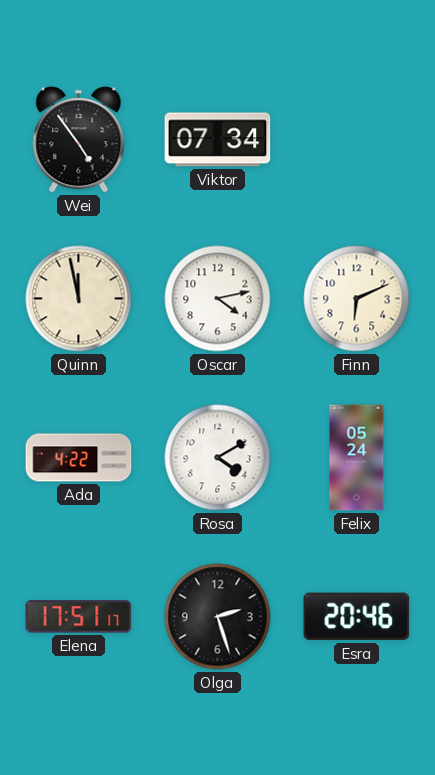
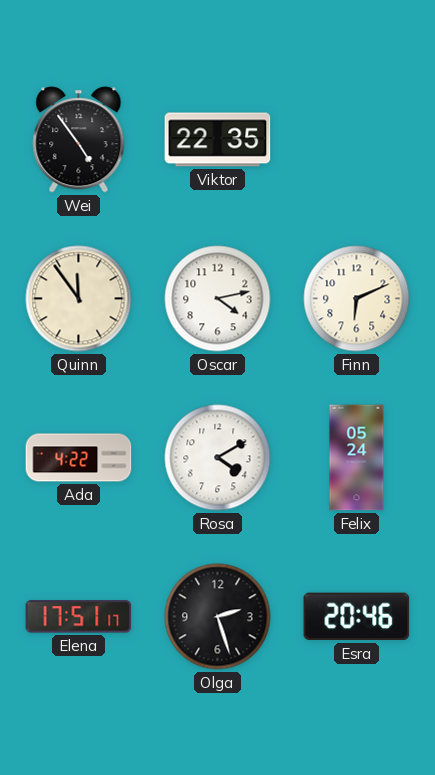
Viktor: 07:34 -> 22:35
Quinn: 11:58 -> 11:54
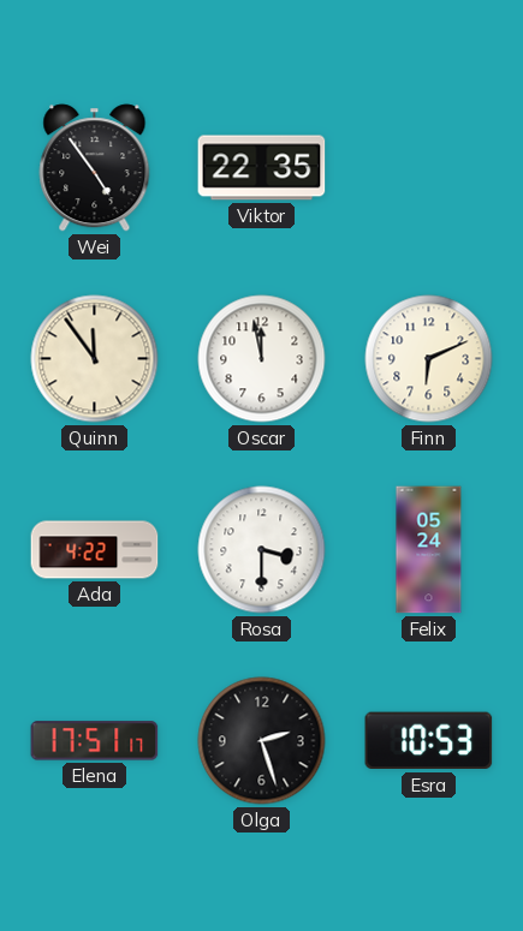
Oscar: 4:13 -> 11:58
Rosa: 4:10 -> 3:30
Esra: 20:46 -> 10:53
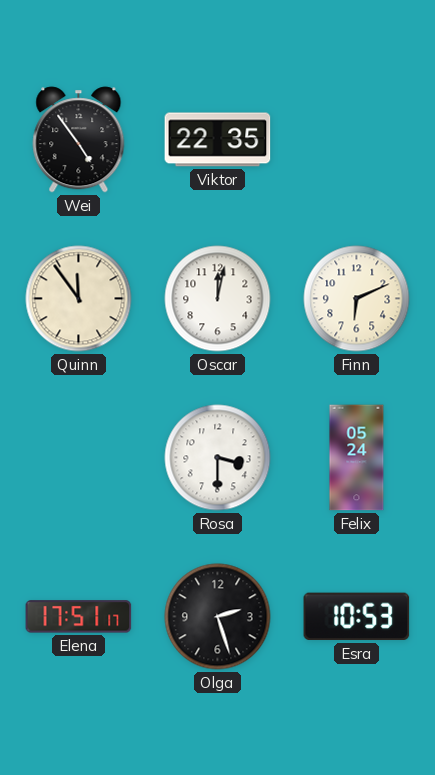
Oscar: 11:58 -> 12:02
Ada: 4:22 -> none
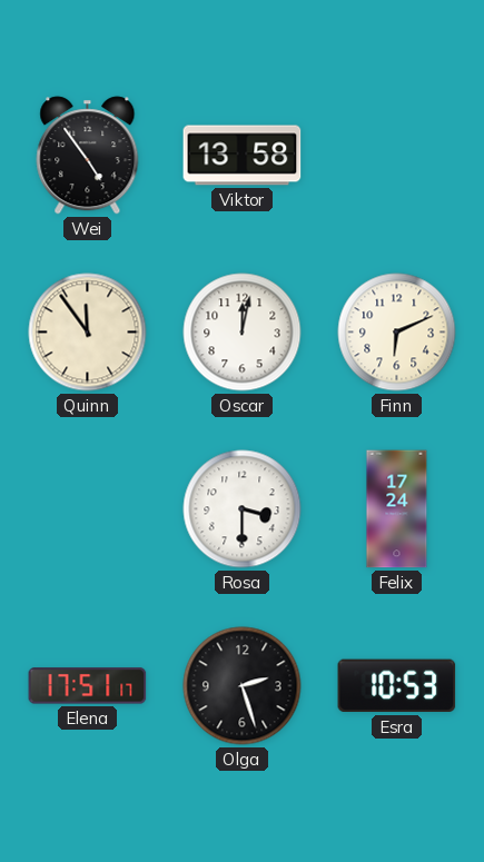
Viktor: 22:35 -> 13:58
Felix: 05:24 -> 17:24
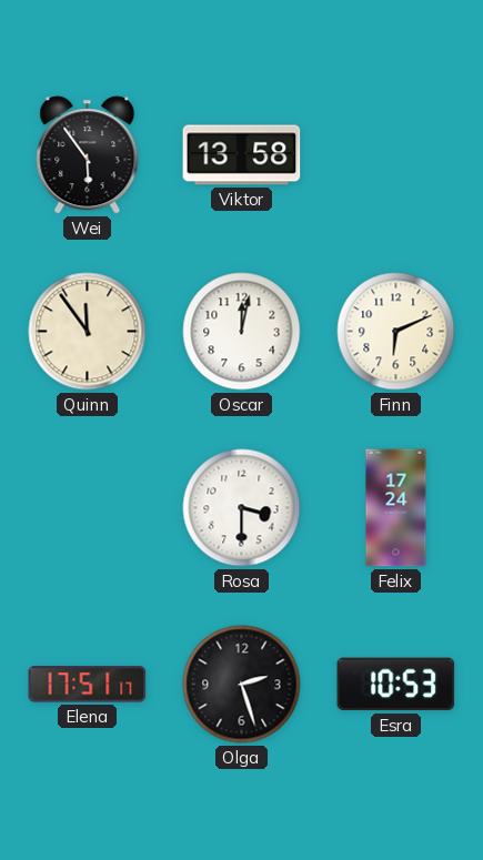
Wei: 4:54 -> 5:54
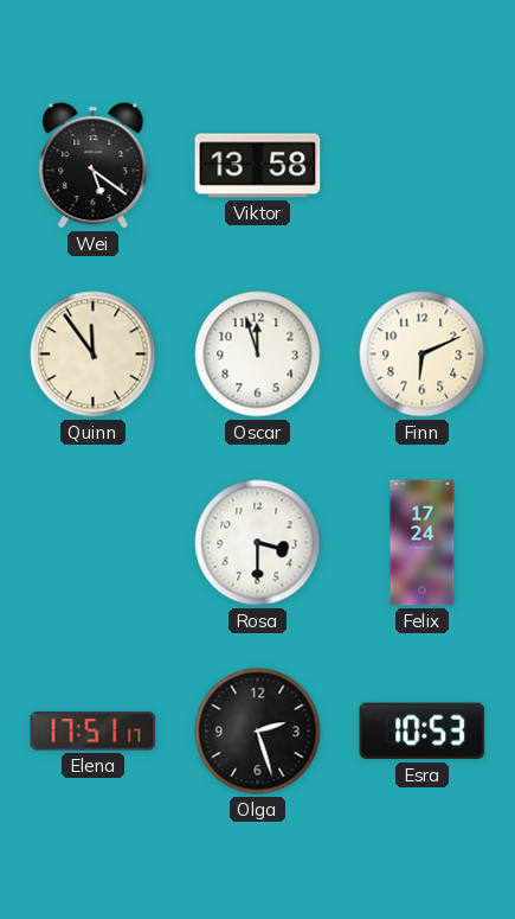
Wei: 5:54 -> 5:21
Oscar: 12:02 -> 11:57
